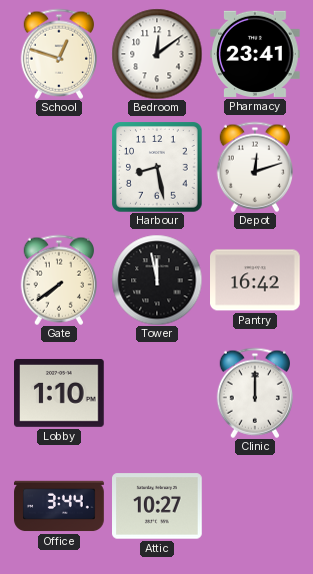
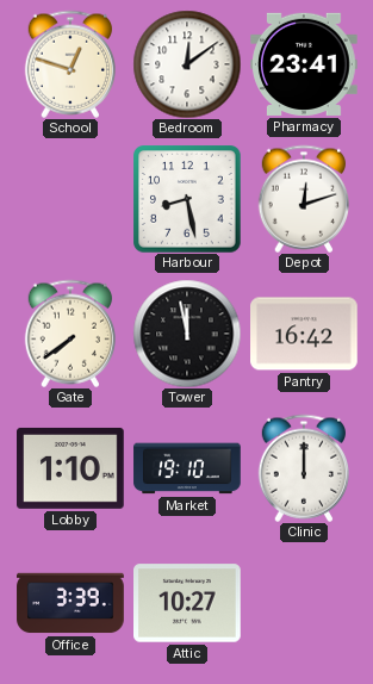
Market: none -> 19:10
Office: 3:44 -> 3:39
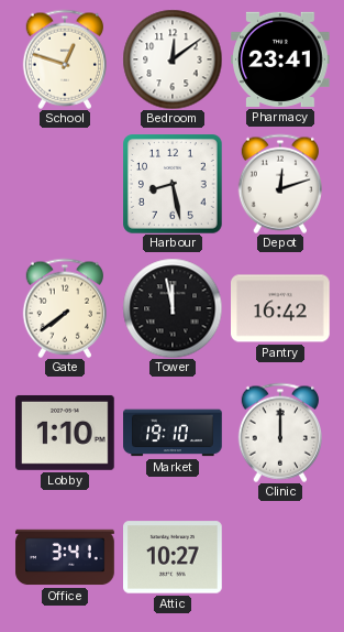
Office: 3:39 -> 3:41
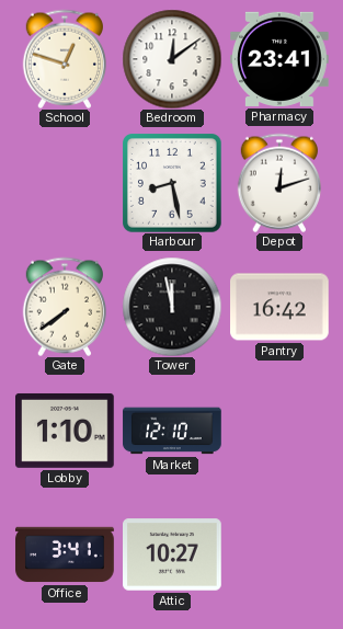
Market: 19:10 -> 12:10
Clinic: 12:00 -> none
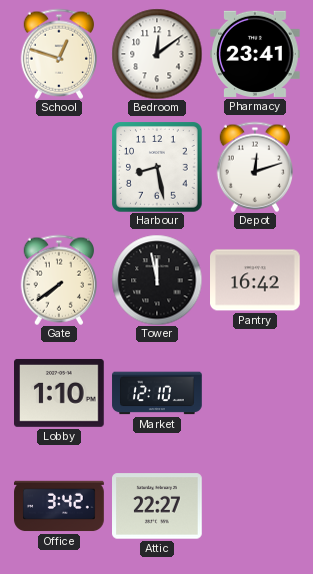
Office: 3:41 -> 3:42
Attic: 10:27 -> 22:27
